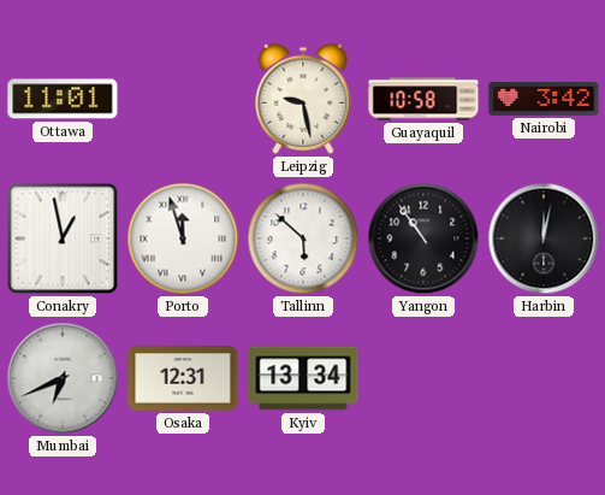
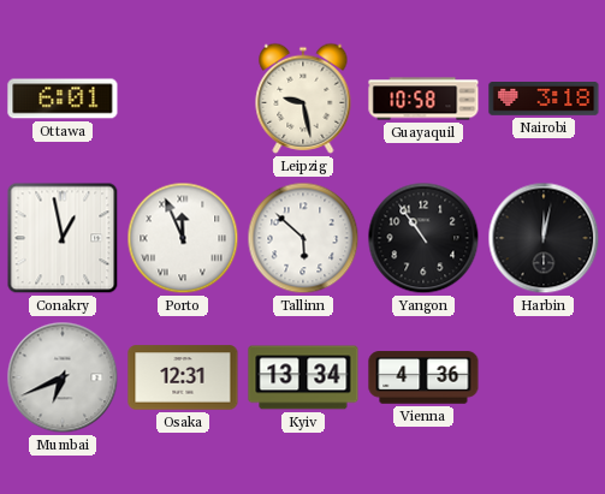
Ottawa: 11:01 -> 6:01
Nairobi: 3:42 -> 3:18
Porto: 11:57 -> 11:56
Vienna: none -> 4:36
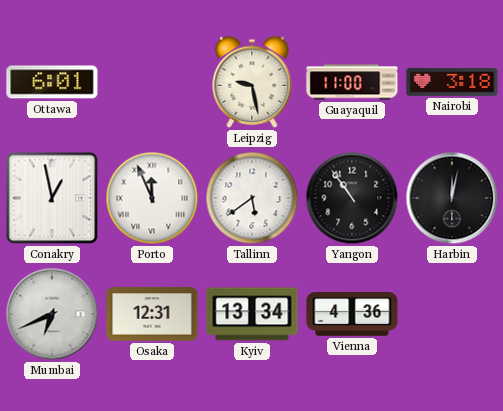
Guayaquil: 10:58 -> 11:00
Tallinn: 5:52 -> 5:39
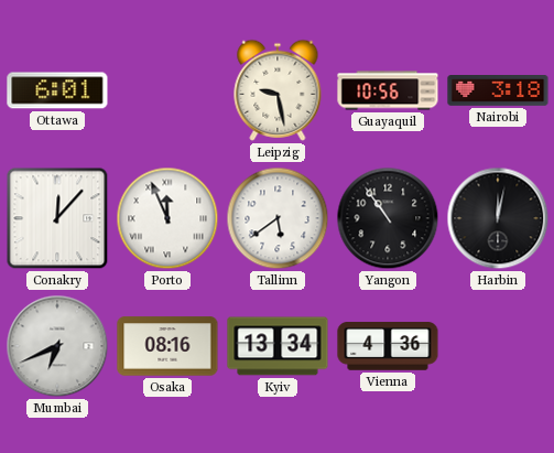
Guayaquil: 11:00 -> 10:56
Conakry: 12:58 -> 12:07
Osaka: 12:31 -> 08:16
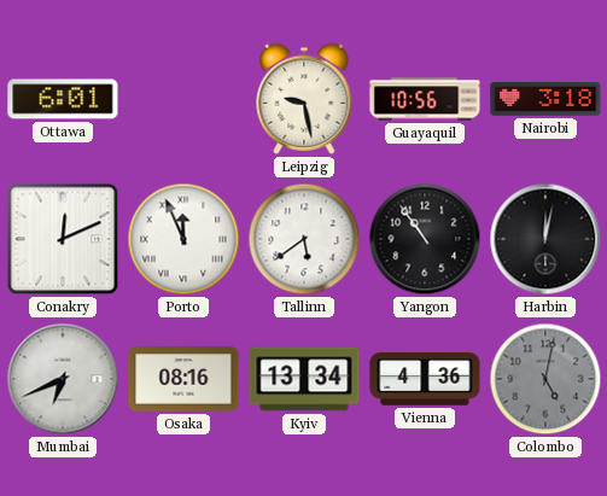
Conakry: 12:07 -> 12:11
Colombo: none -> 5:02
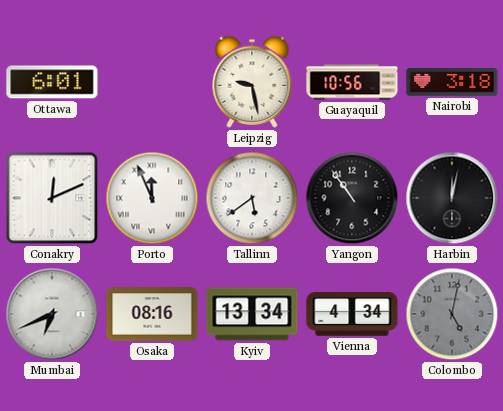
Vienna: 4:36 -> 4:34
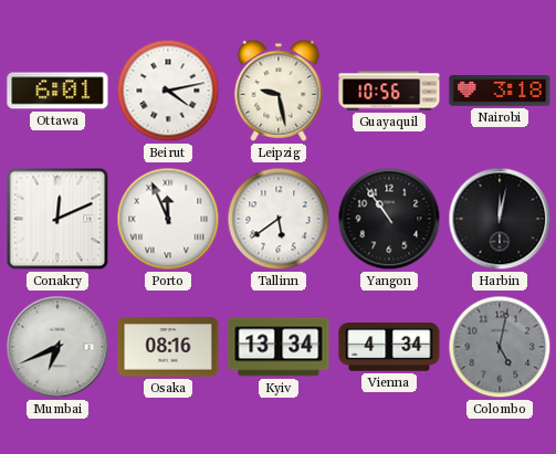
Beirut: none -> 4:13
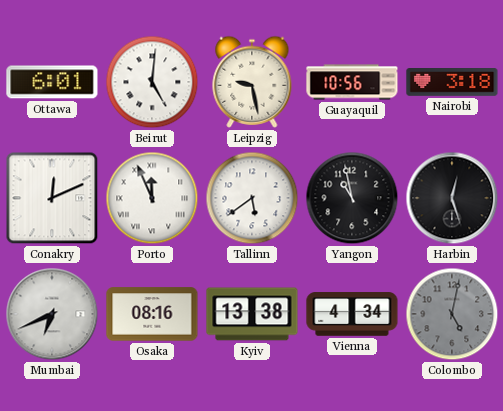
Beirut: 4:13 -> 5:01
Yangon: 10:54 -> 10:58
Harbin: 12:02 -> 12:27
Kyiv: 13:34 -> 13:38
